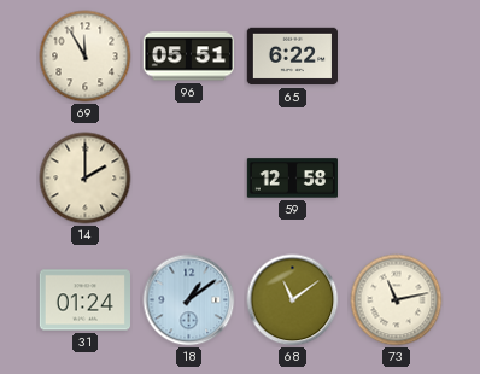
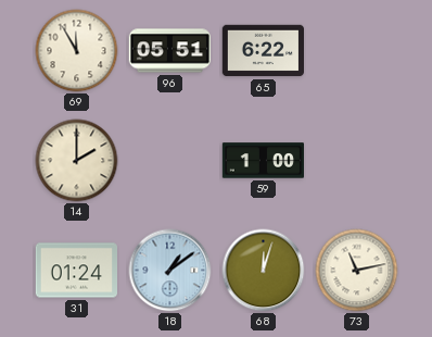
59: 12:58 -> 1:00
68: 11:09 -> 12:03
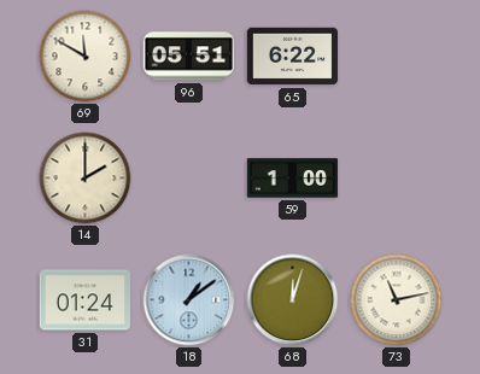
69: 11:55 -> 11:50
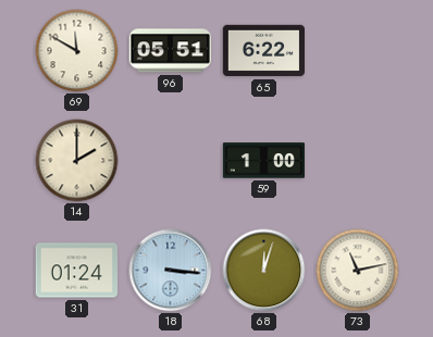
18: 1:09 -> 3:16
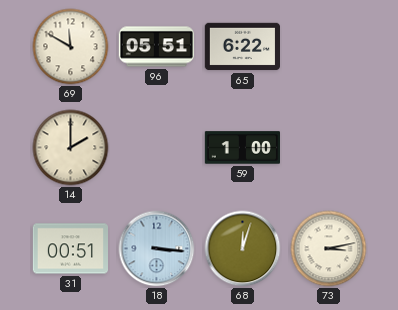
31: 01:24 -> 00:51
73: 11:13 -> 3:13
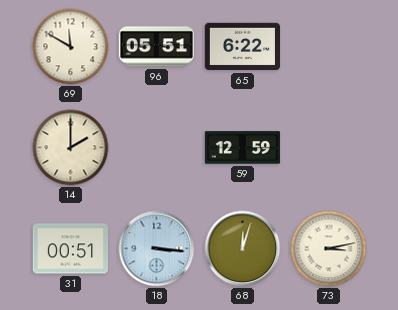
59: 1:00 -> 12:59
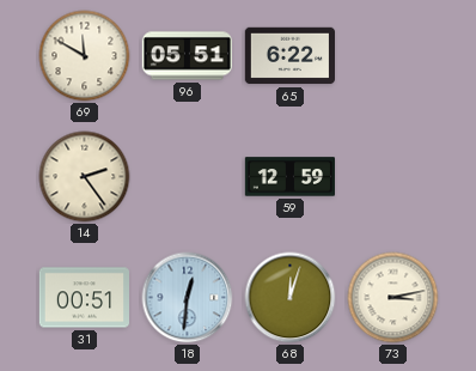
14: 2:00 -> 2:24
18: 3:16 -> 12:31
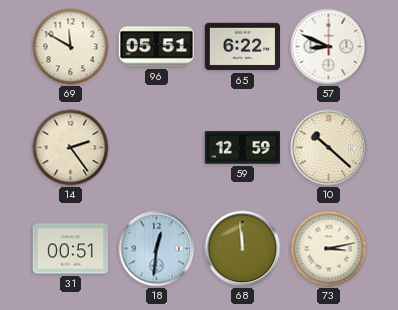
57: none -> 8:49
10: none -> 10:22
68: 12:03 -> 11:59
